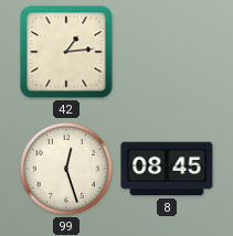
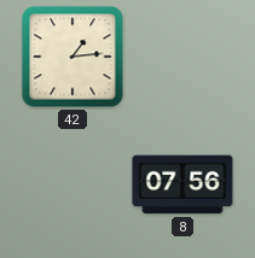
99: 12:27 -> none
8: 08:45 -> 07:56
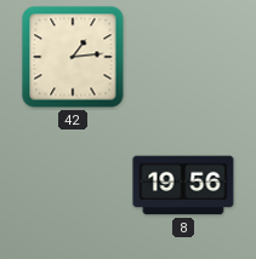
8: 07:56 -> 19:56
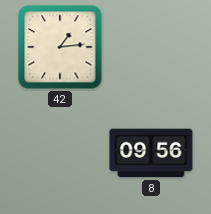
8: 19:56 -> 09:56
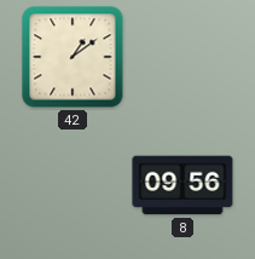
42: 1:14 -> 1:09
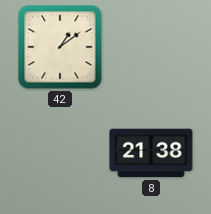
8: 09:56 -> 21:38
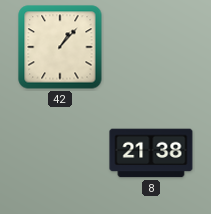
42: 1:09 -> 1:07
